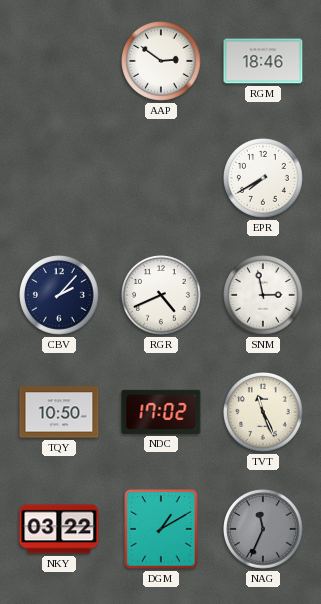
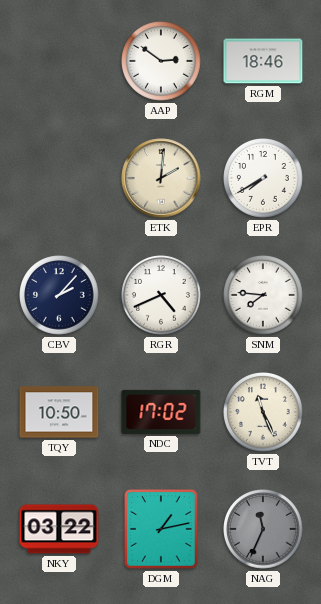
ETK: none -> 2:01
SNM: 2:58 -> 7:46
DGM: 1:10 -> 1:13
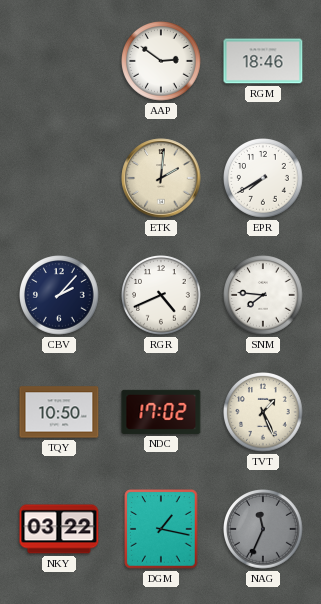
TVT: 11:26 -> 1:26
DGM: 1:13 -> 1:17
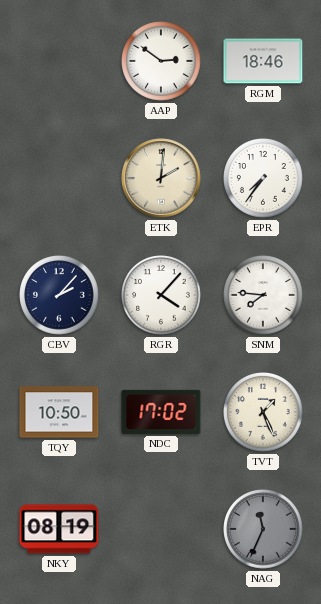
EPR: 7:40 -> 7:36
RGR: 4:41 -> 4:07
NKY: 03:22 -> 08:19
DGM: 1:17 -> none
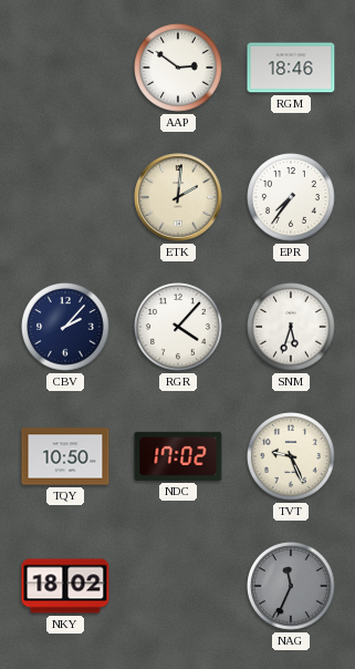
SNM: 7:46 -> 5:33
TVT: 1:26 -> 9:26
NKY: 08:19 -> 18:02
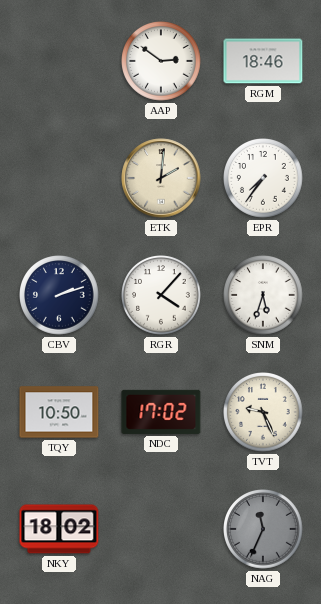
CBV: 2:07 -> 2:12
